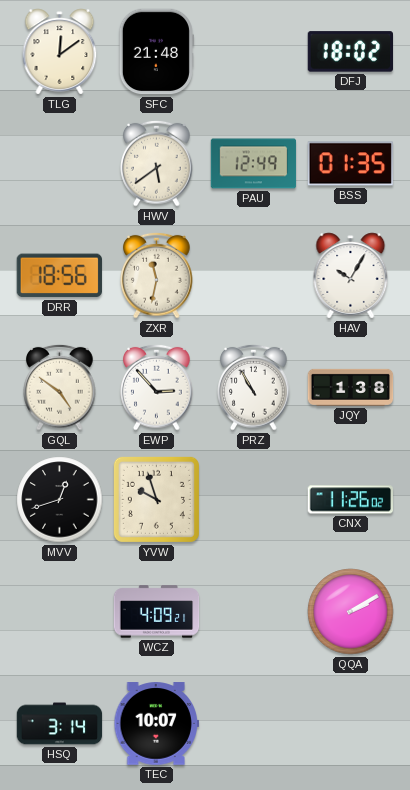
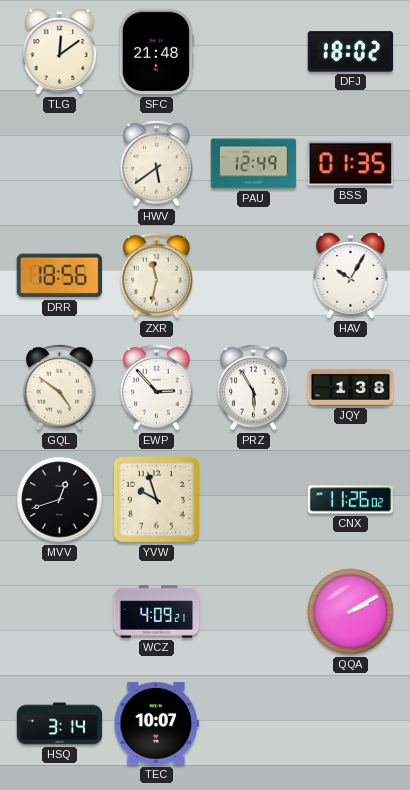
PRZ: 10:55 -> 5:55
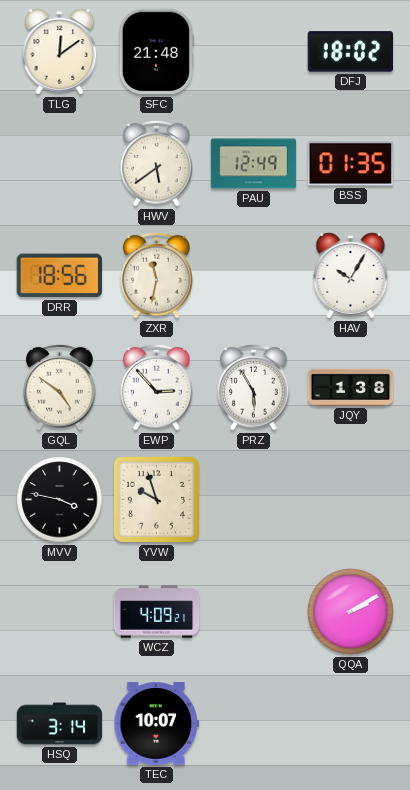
MVV: 12:42 -> 3:47
CNX: 11:26 -> none
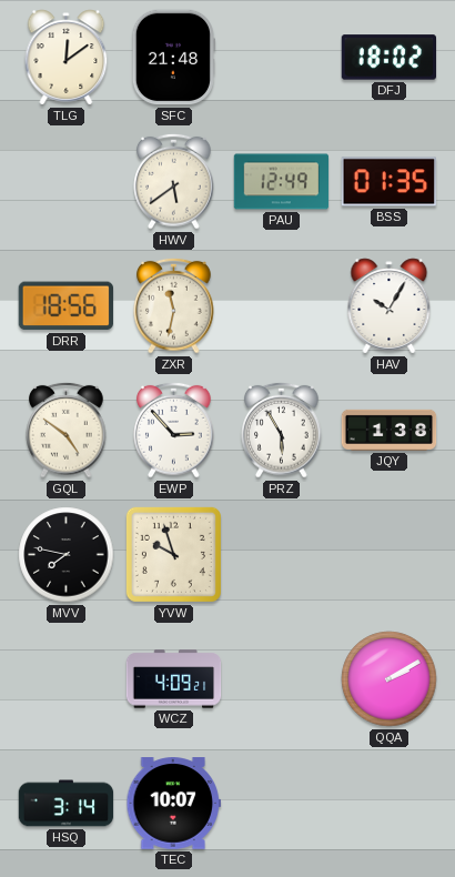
MVV: 3:47 -> 7:47
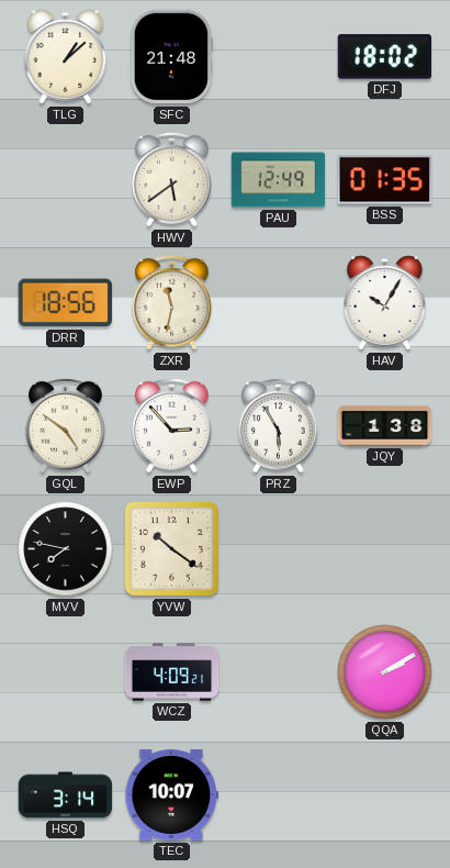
TLG: 12:09 -> 1:08
YVW: 9:57 -> 10:21
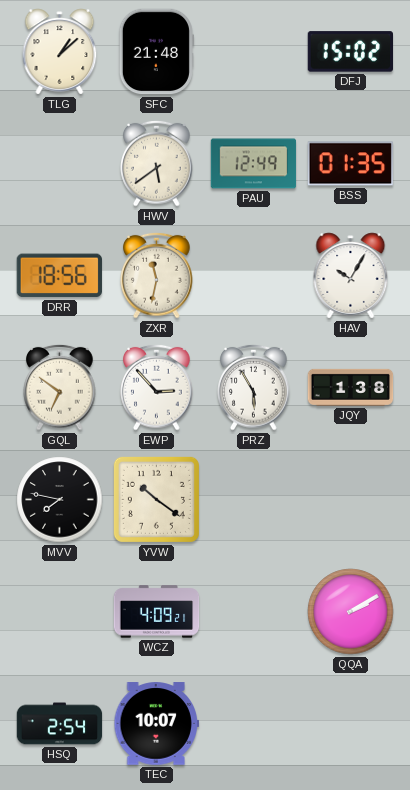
DFJ: 18:02 -> 15:02
GQL: 4:51 -> 6:51
HSQ: 3:14 -> 2:54
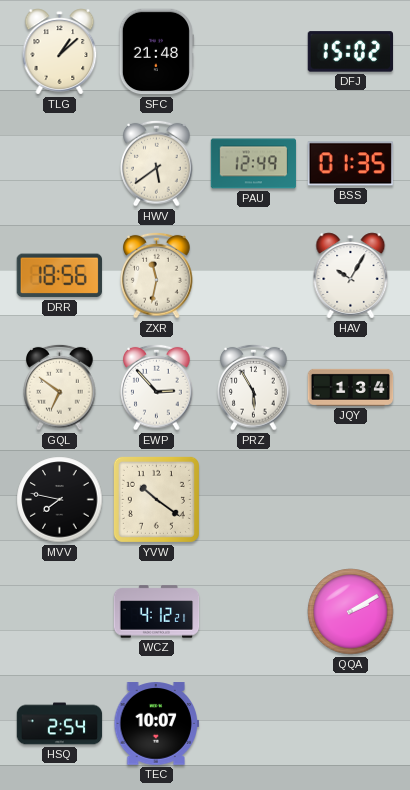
JQY: 1:38 -> 1:34
WCZ: 4:09 -> 4:12
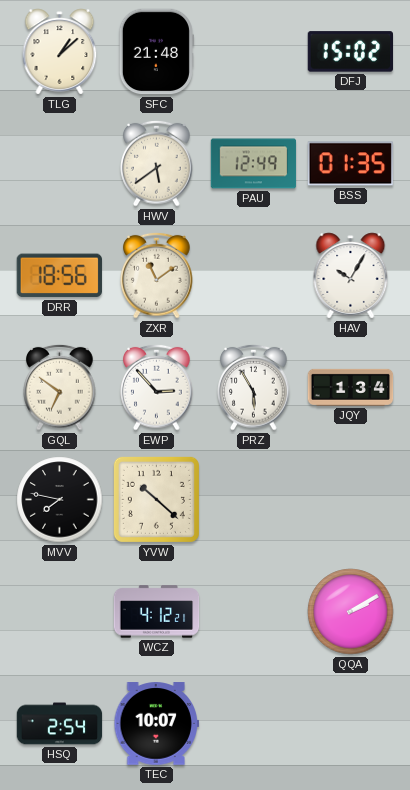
ZXR: 11:32 -> 11:09
YVW: 10:21 -> 10:22
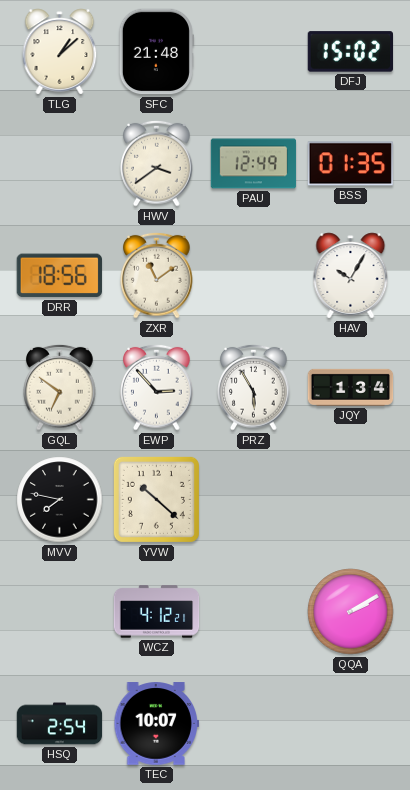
HWV: 5:39 -> 3:39
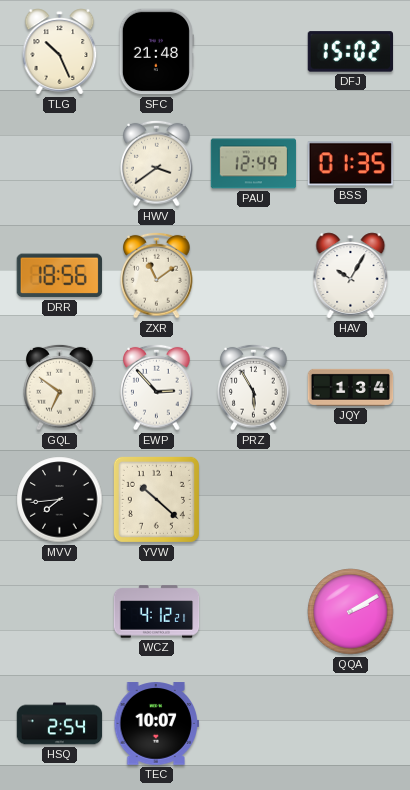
TLG: 1:08 -> 10:26
MVV: 7:47 -> 7:44
